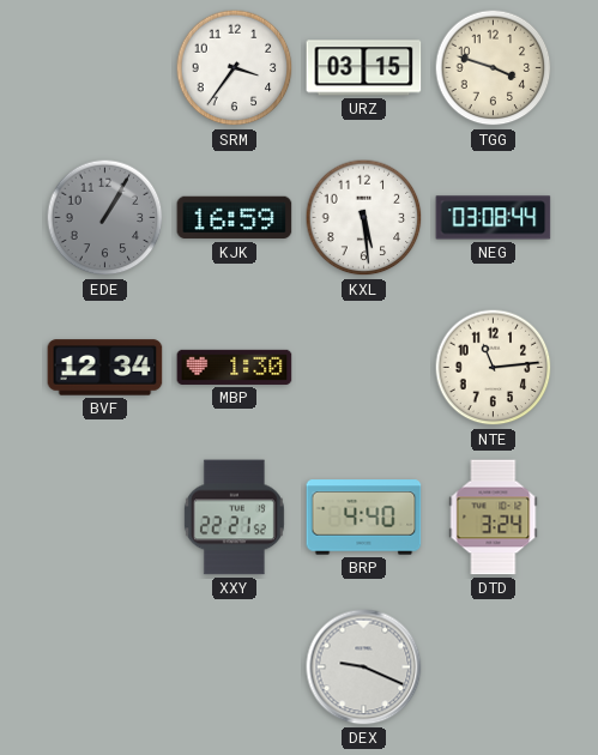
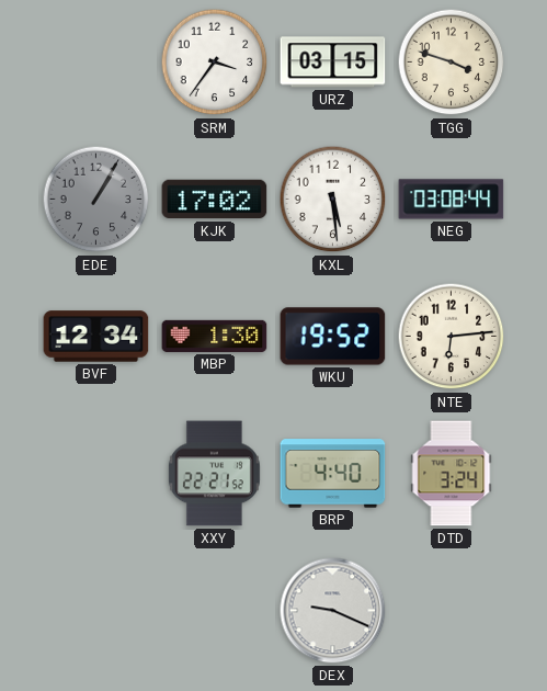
KJK: 16:59 -> 17:02
WKU: none -> 19:52
NTE: 11:14 -> 6:14
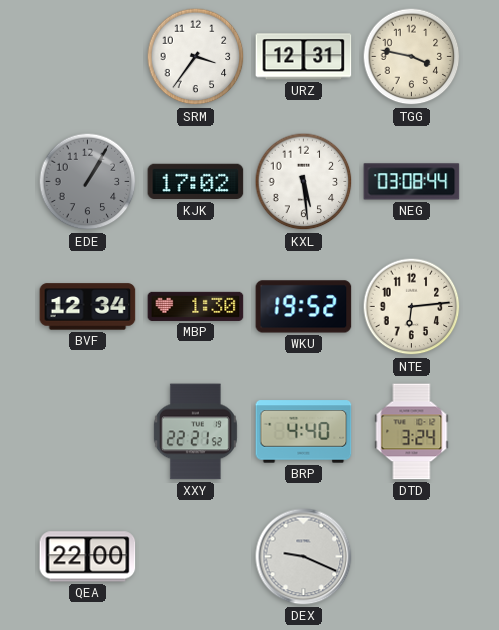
URZ: 03:15 -> 12:31
TGG: 3:48 -> 3:47
QEA: none -> 22:00
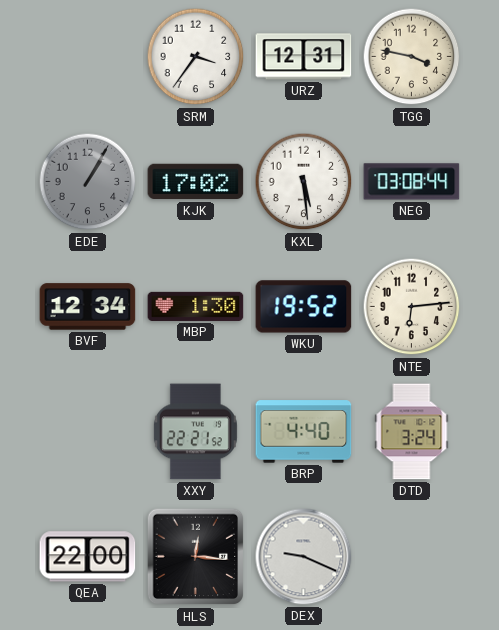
HLS: none -> 12:16
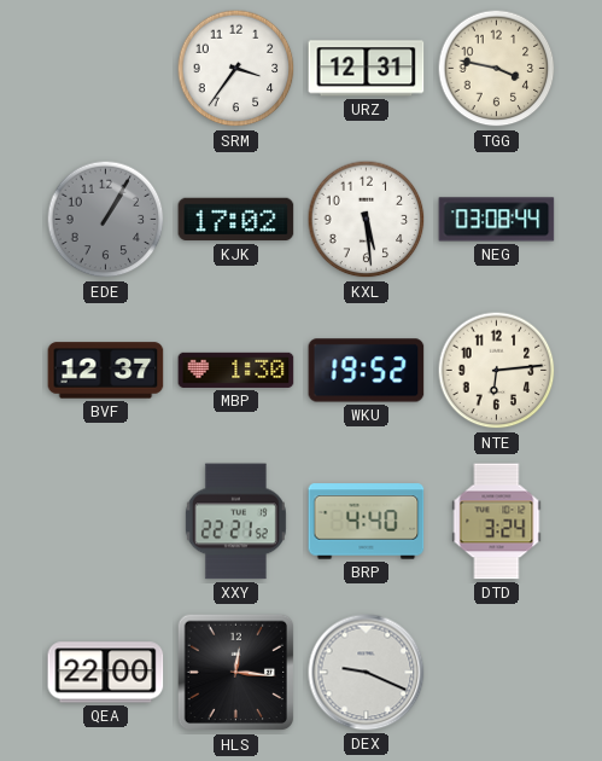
BVF: 12:34 -> 12:37
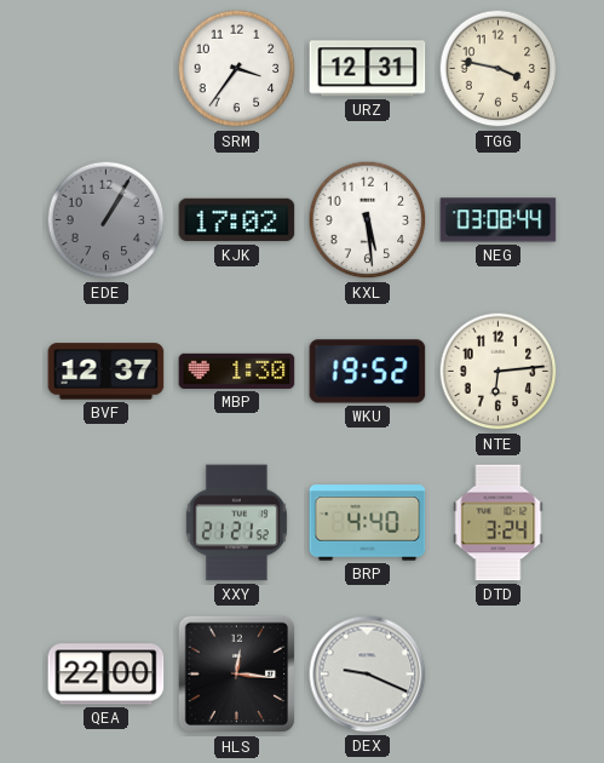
XXY: 22:21 -> 21:21
